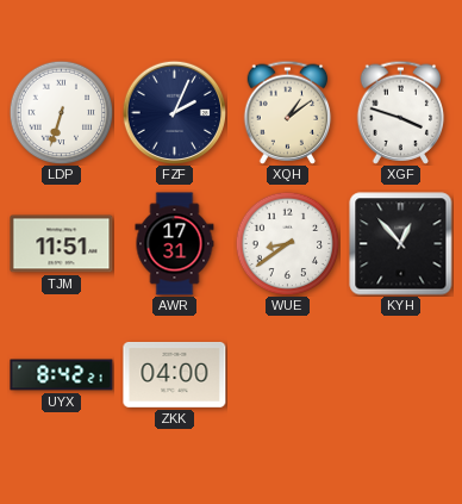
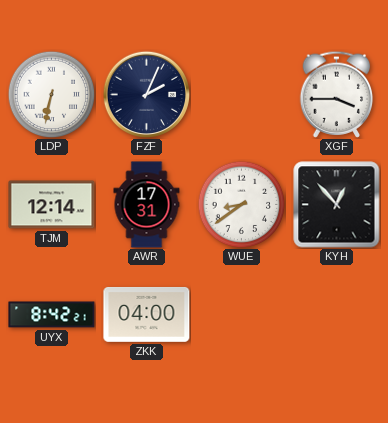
LDP: 6:33 -> 6:32
XQH: 1:09 -> none
XGF: 3:48 -> 3:45
TJM: 11:51 -> 12:14
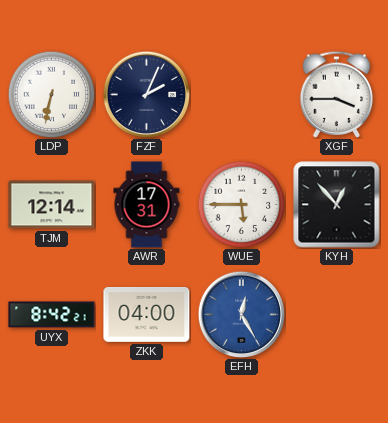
WUE: 8:39 -> 5:45
EFH: none -> 12:25
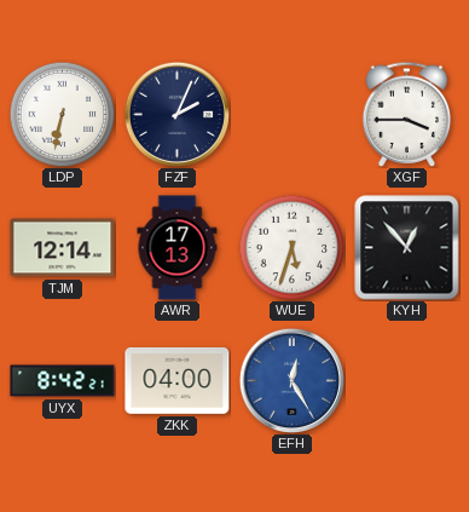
AWR: 17:31 -> 17:13
WUE: 5:45 -> 5:33
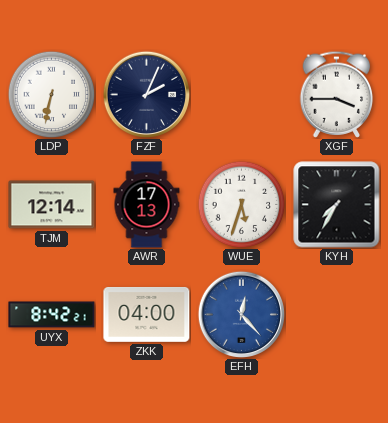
KYH: 12:53 -> 7:35
EFH: 12:25 -> 12:23
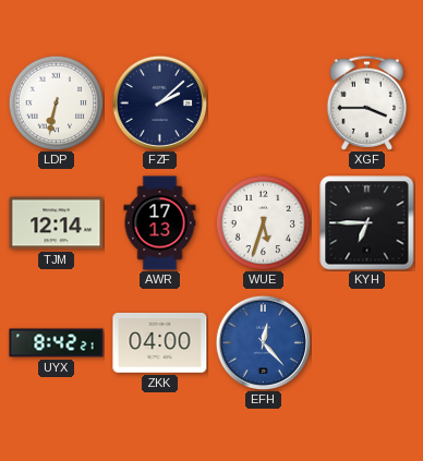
FZF: 2:04 -> 2:08
KYH: 7:35 -> 6:45
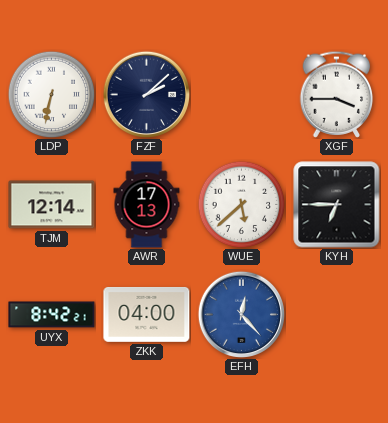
WUE: 5:33 -> 5:38
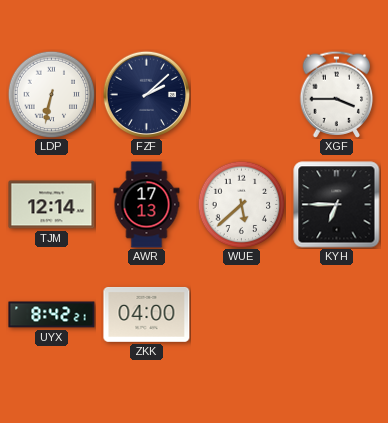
EFH: 12:23 -> none
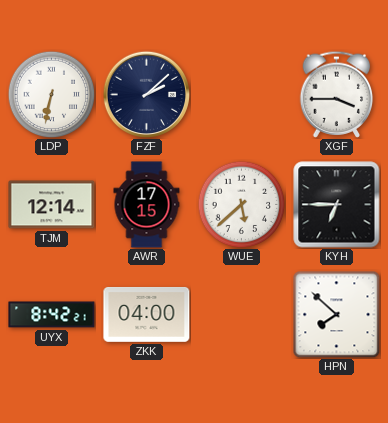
AWR: 17:13 -> 17:15
HPN: none -> 7:52
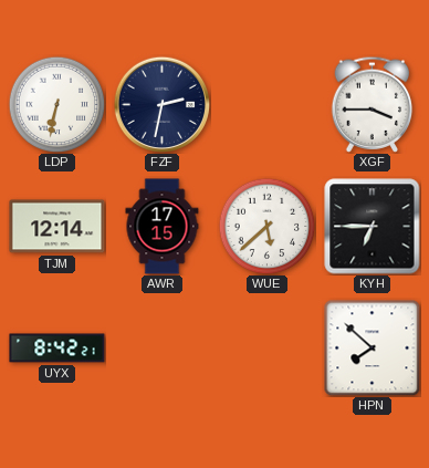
FZF: 2:08 -> 2:32
ZKK: 04:00 -> none
